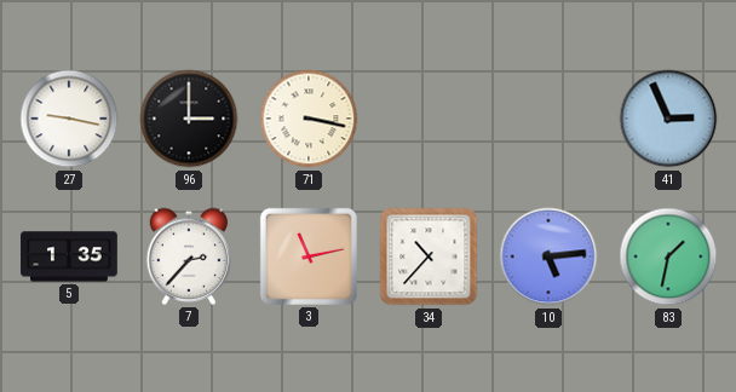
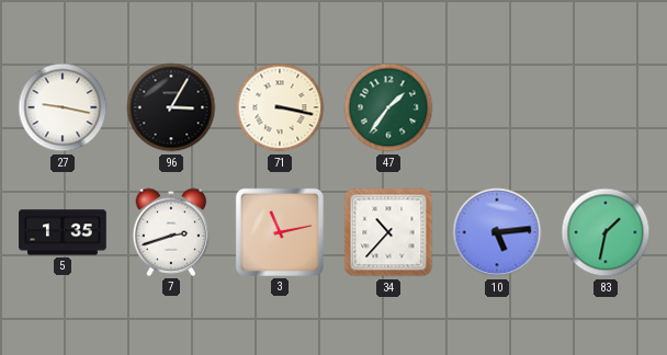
96: 3:00 -> 3:05
47: none -> 1:36
41: 2:56 -> none
7: 2:37 -> 2:42
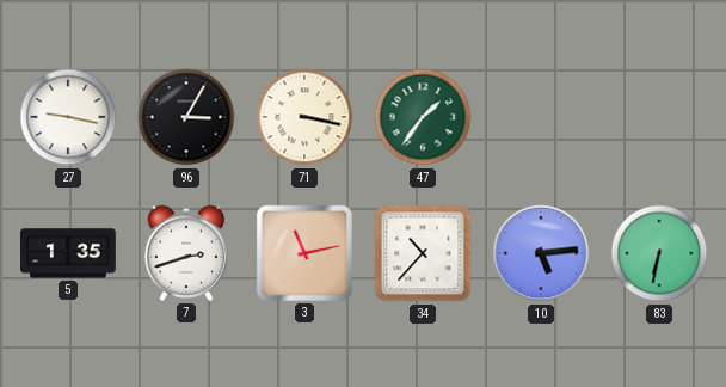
83: 1:32 -> 6:32
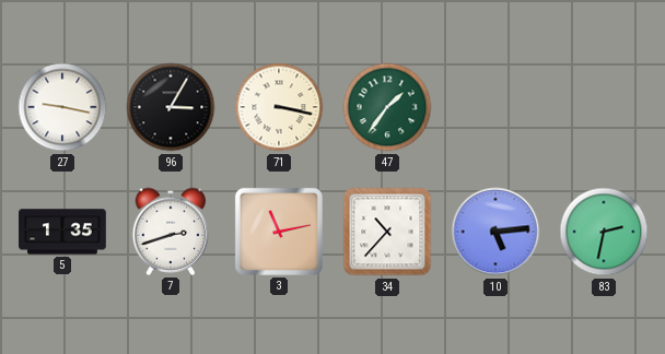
83: 6:32 -> 2:32
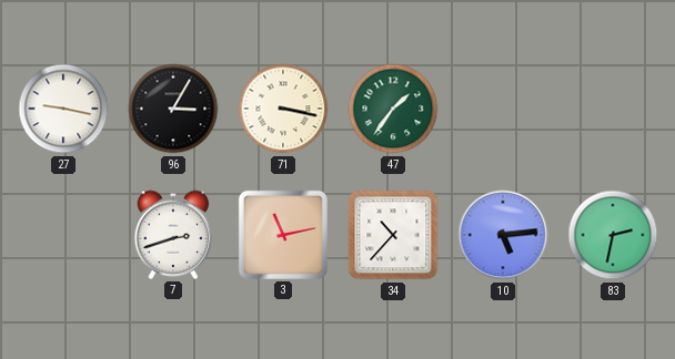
5: 1:35 -> none
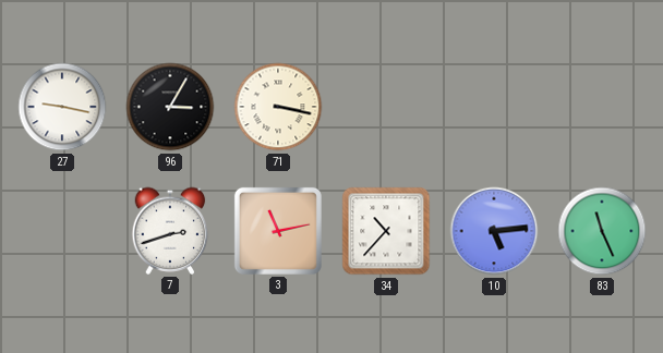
47: 1:36 -> none
83: 2:32 -> 11:26
